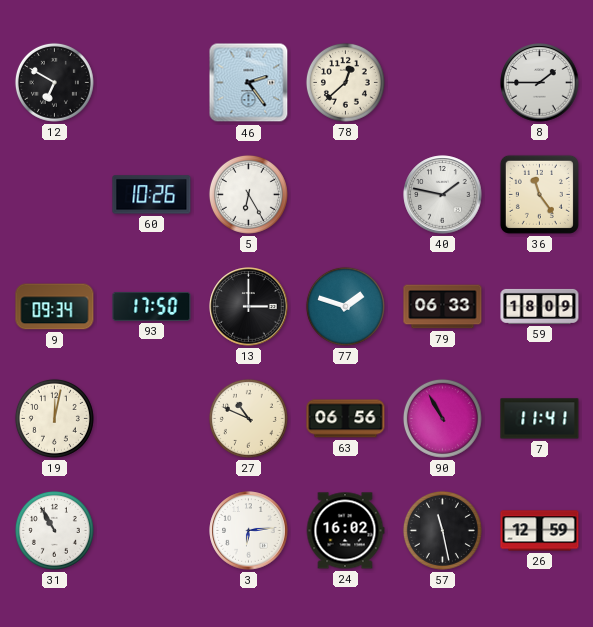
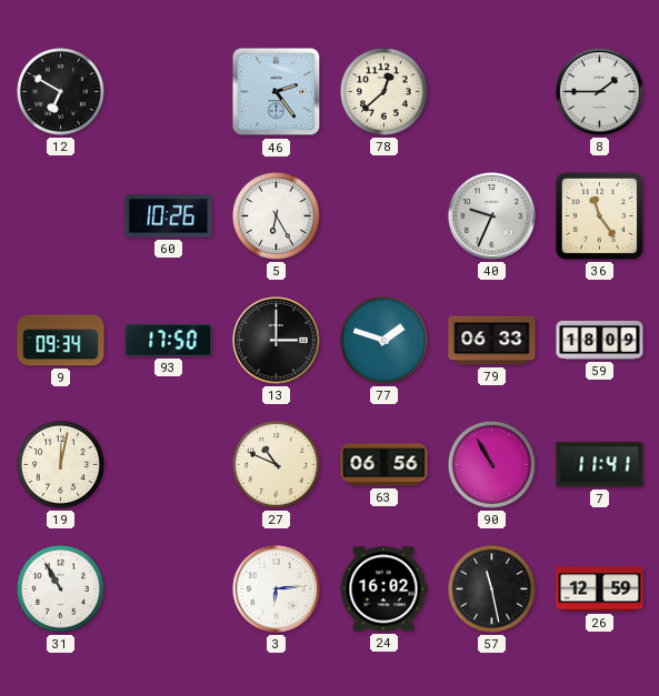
40: 1:47 -> 9:34
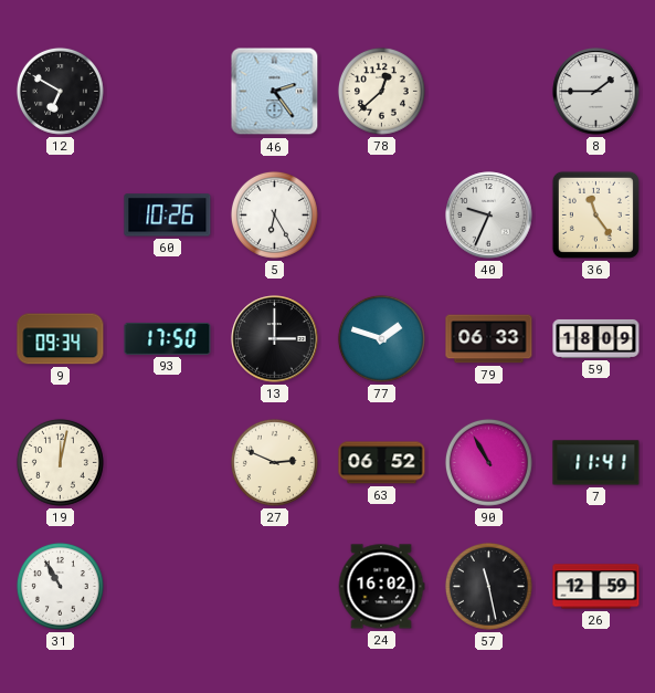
27: 10:49 -> 2:49
63: 06:56 -> 06:52
3: 6:14 -> none
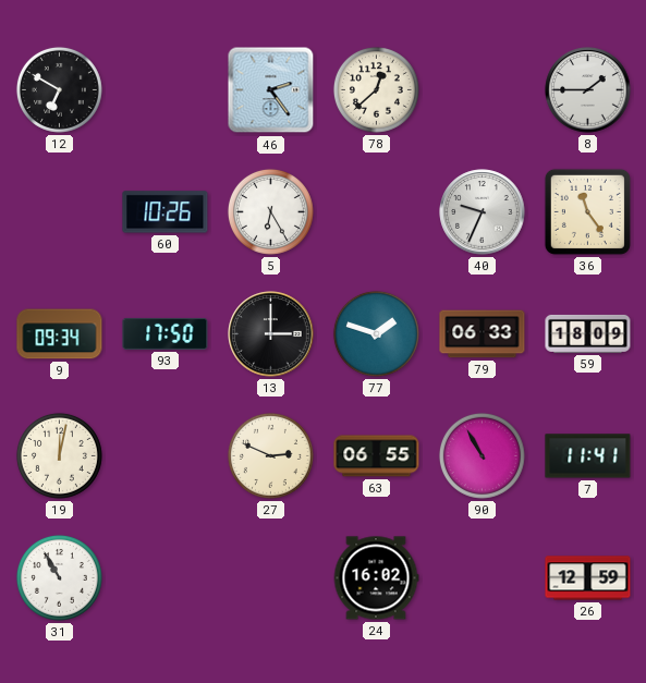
63: 06:52 -> 06:55
57: 11:28 -> none
